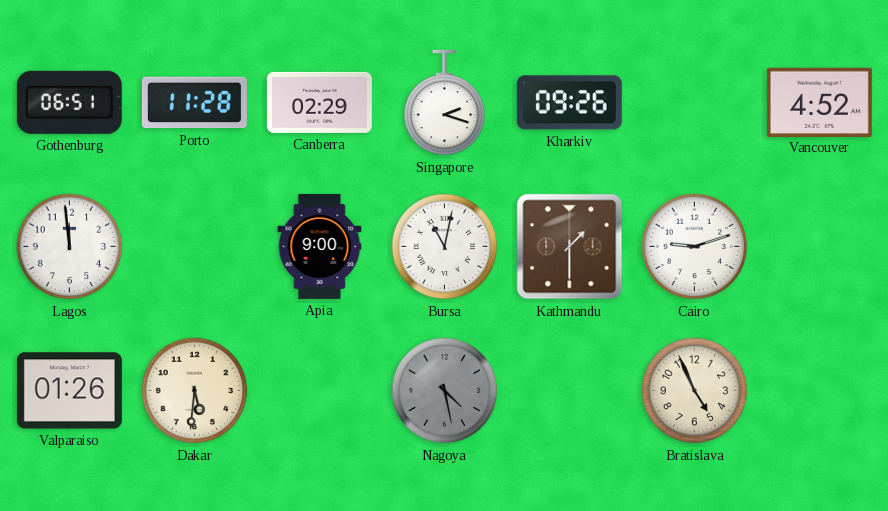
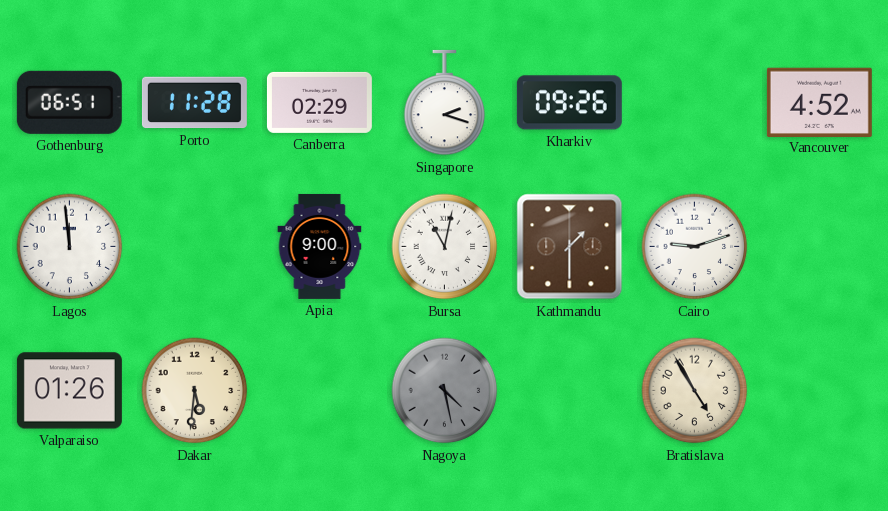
Bratislava: 4:56 -> 4:55
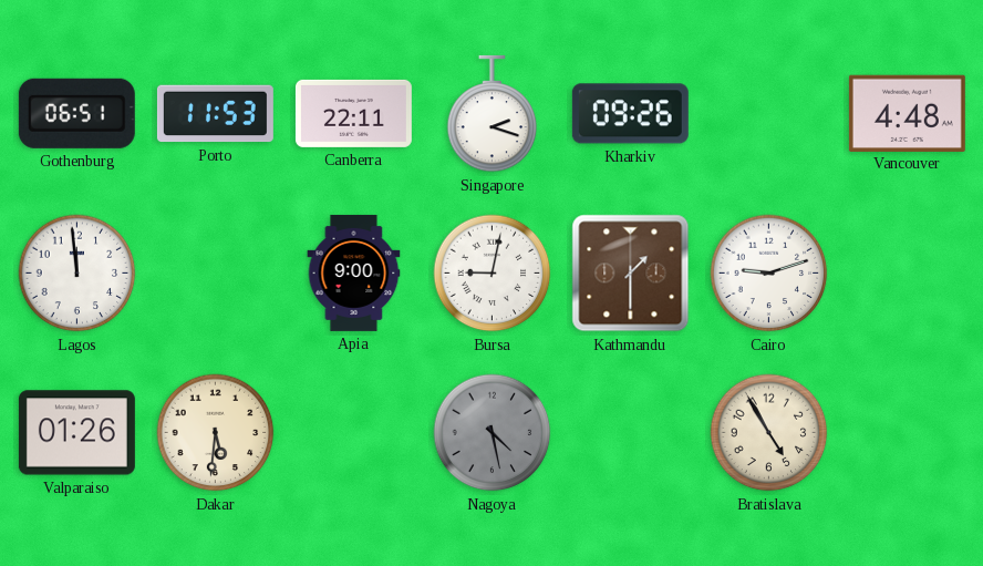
Porto: 11:28 -> 11:53
Canberra: 02:29 -> 22:11
Vancouver: 4:52 -> 4:48
Bursa: 11:02 -> 9:02
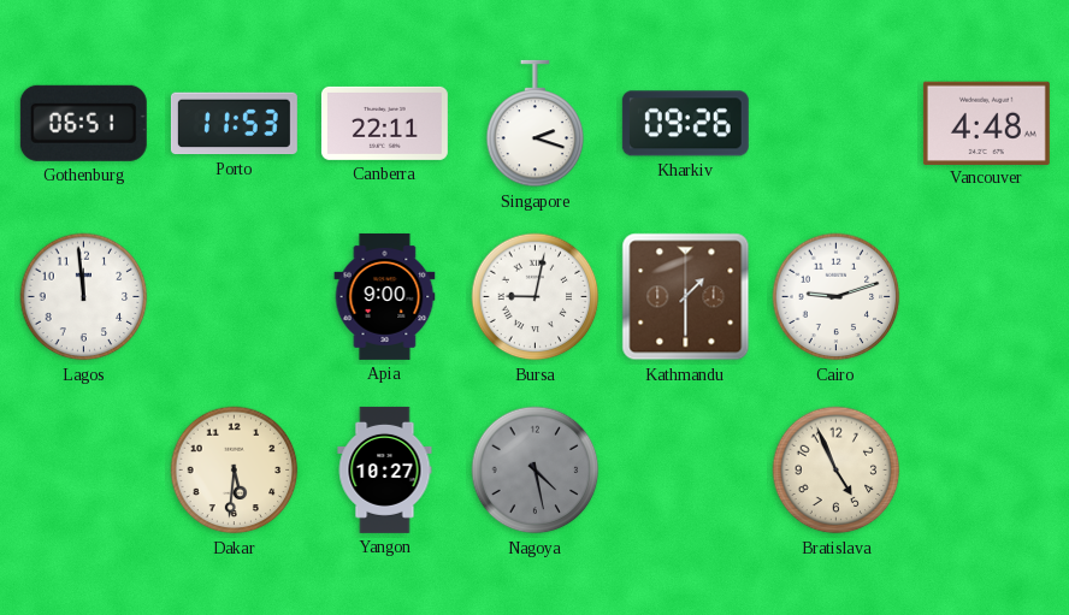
Valparaiso: 01:26 -> none
Yangon: none -> 10:27
Bratislava: 4:55 -> 4:56
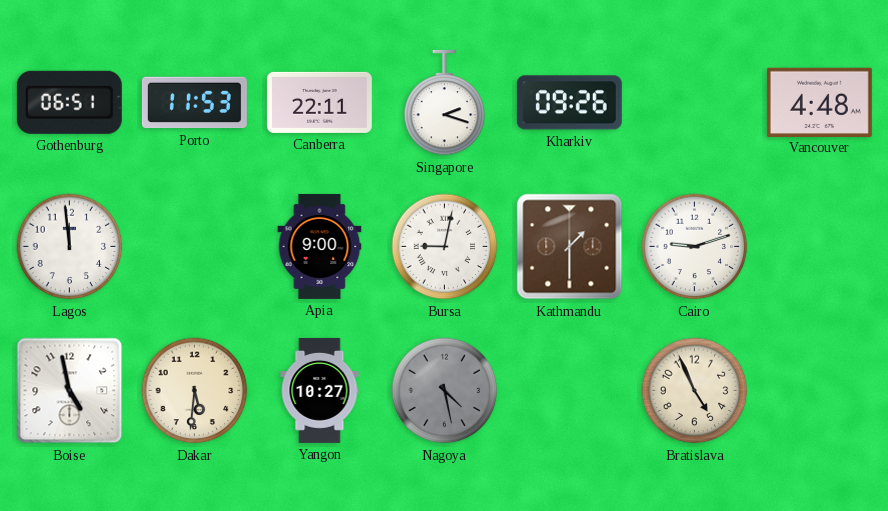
Boise: none -> 4:58
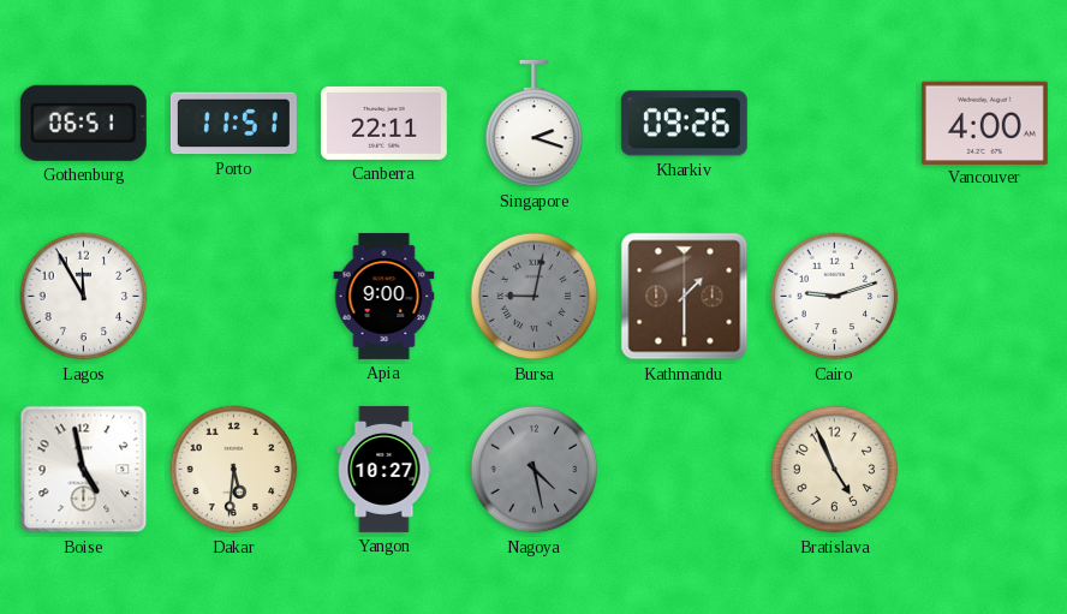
Porto: 11:53 -> 11:51
Vancouver: 4:48 -> 4:00
Lagos: 11:59 -> 11:55
Bursa dial: white -> grey
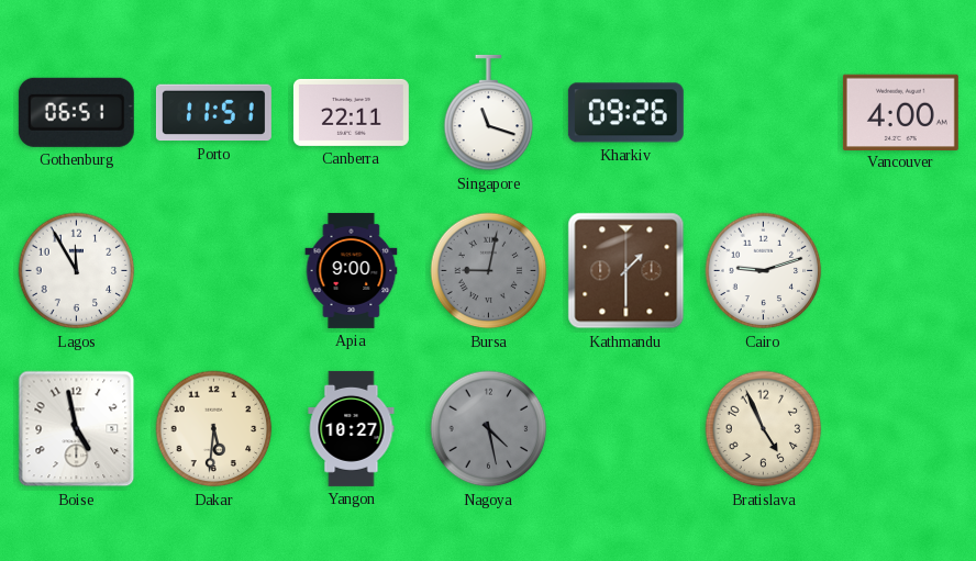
Singapore: 2:18 -> 11:18
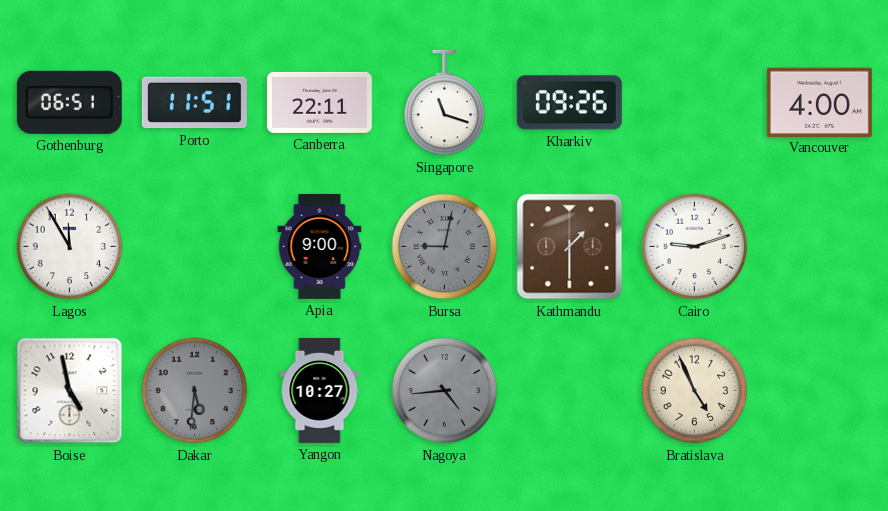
Dakar dial: cream -> grey
Nagoya: 4:28 -> 4:44
